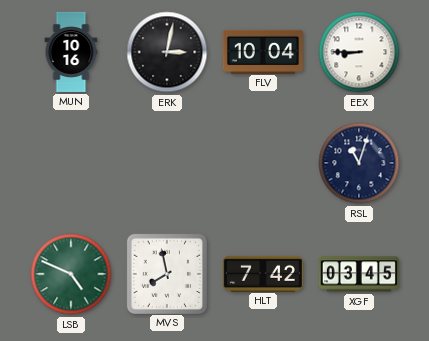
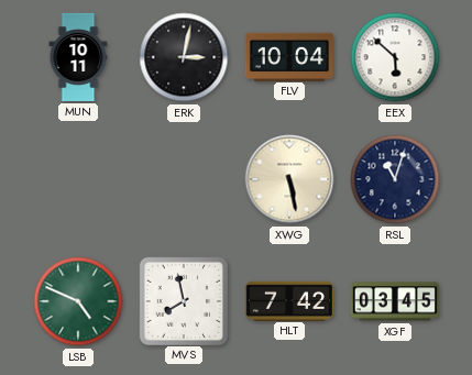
MUN: 10:16 -> 10:11
EEX: 8:45 -> 5:52
XWG: none -> 5:28
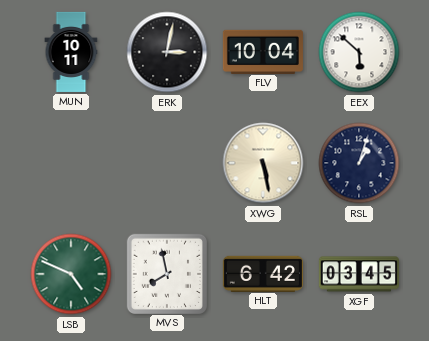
RSL: 11:03 -> 1:03
HLT: 7:42 -> 6:42
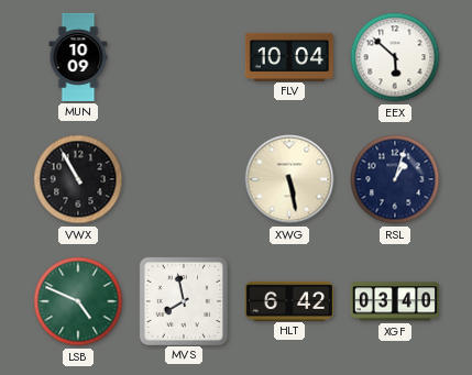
MUN: 10:11 -> 10:09
ERK: 3:02 -> none
VWX: none -> 10:55
XGF: 03:45 -> 03:40
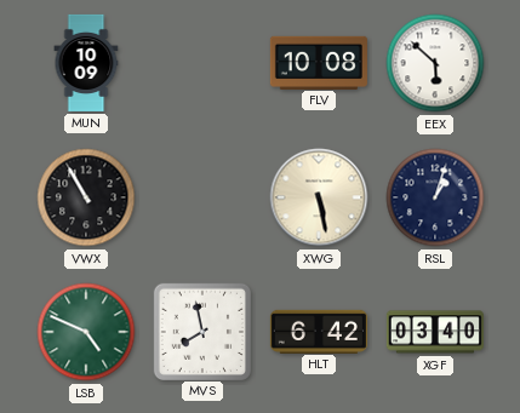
FLV: 10:04 -> 10:08
